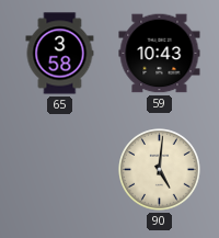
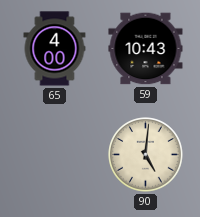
65: 3:58 -> 4:00
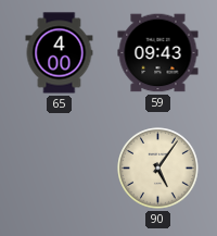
59: 10:43 -> 09:43
90: 5:01 -> 5:06
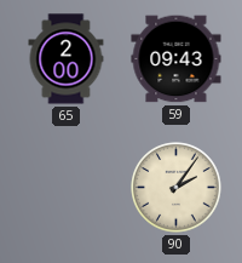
65: 4:00 -> 2:00
90: 5:06 -> 2:06
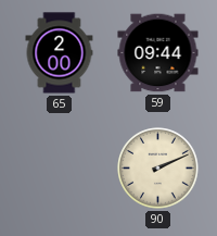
59: 09:43 -> 09:44
90: 2:06 -> 2:11
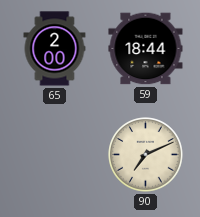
59: 09:44 -> 18:44
90: 2:11 -> 7:11
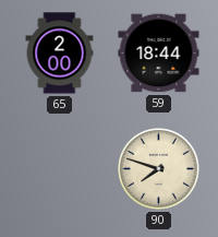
90: 7:11 -> 7:48
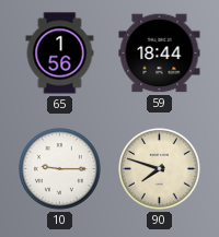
65: 2:00 -> 1:56
10: none -> 9:15
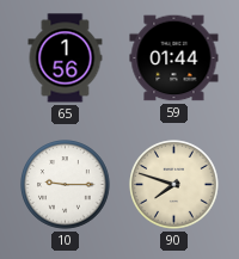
59: 18:44 -> 01:44
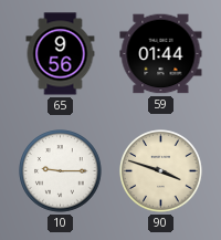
65: 1:56 -> 9:56
90: 7:48 -> 3:48
